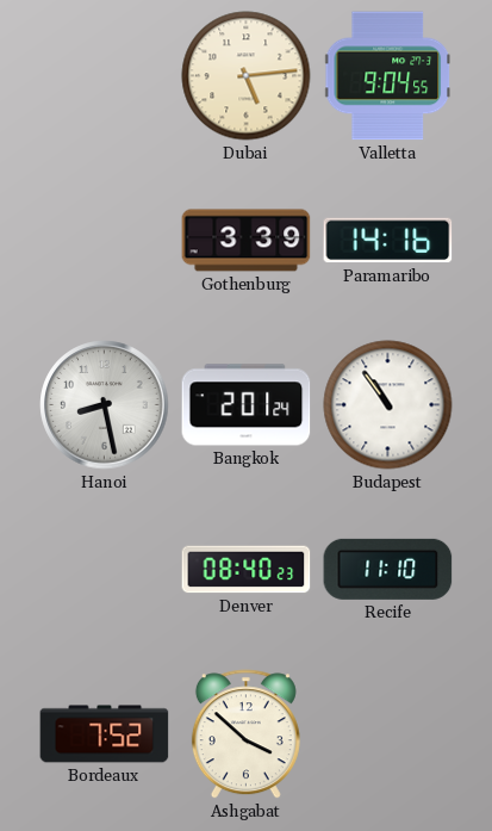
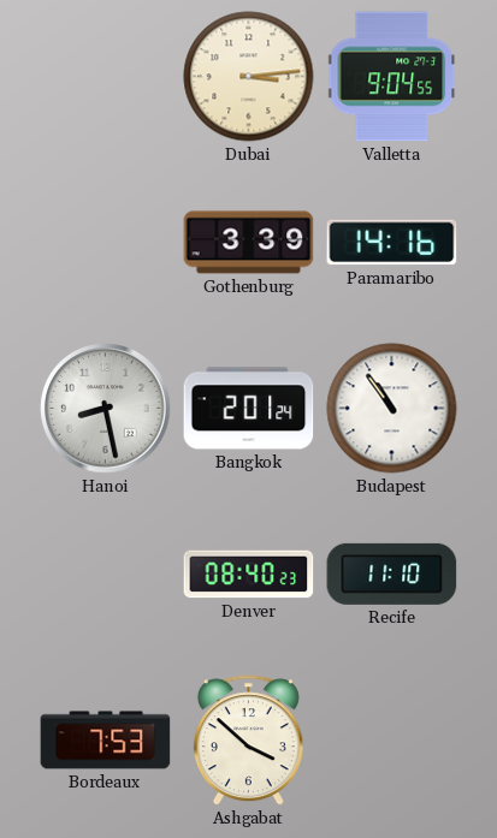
Dubai: 5:14 -> 3:14
Bordeaux: 7:52 -> 7:53
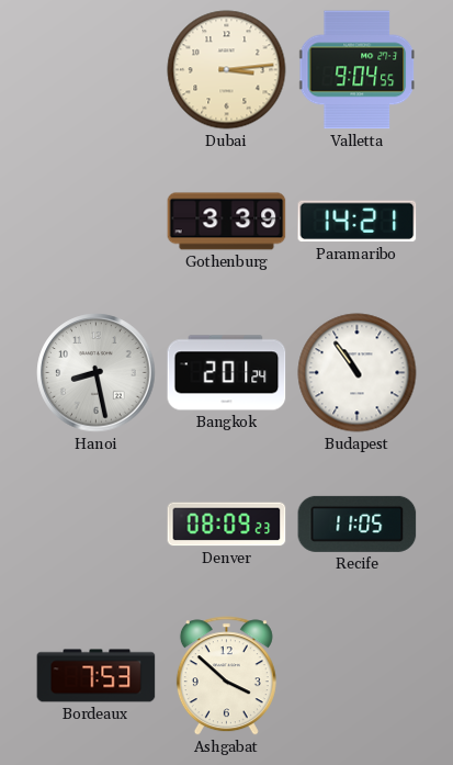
Paramaribo: 14:16 -> 14:21
Denver: 08:40 -> 08:09
Recife: 11:10 -> 11:05
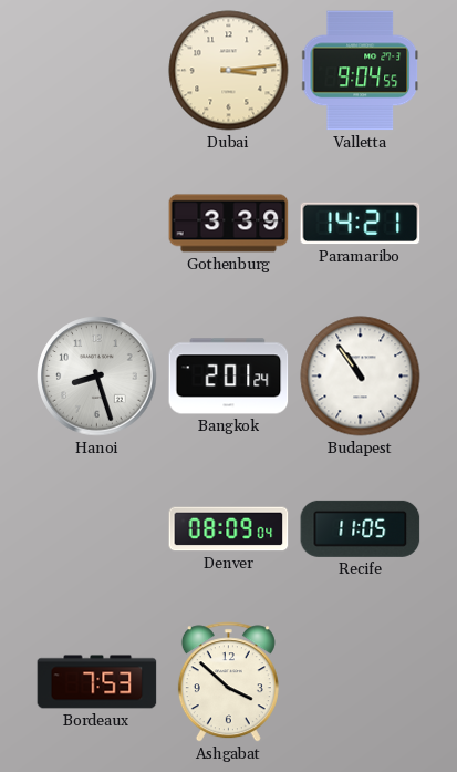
Hanoi: 8:28 -> 8:27
Denver: 08:09:23 -> 08:09:04
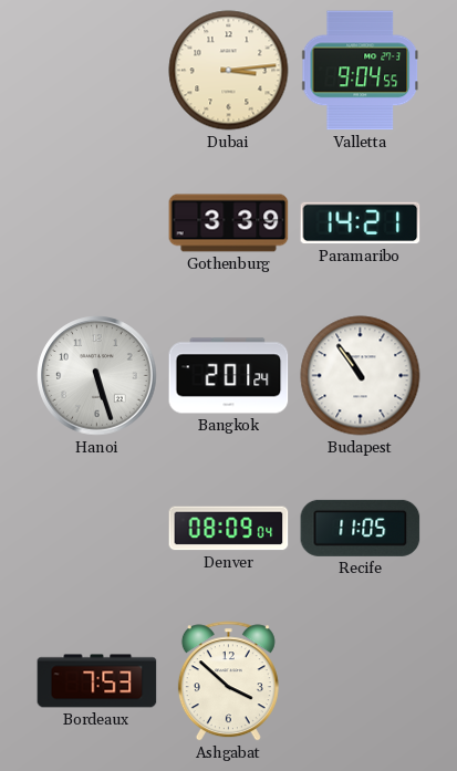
Hanoi: 8:27 -> 5:27
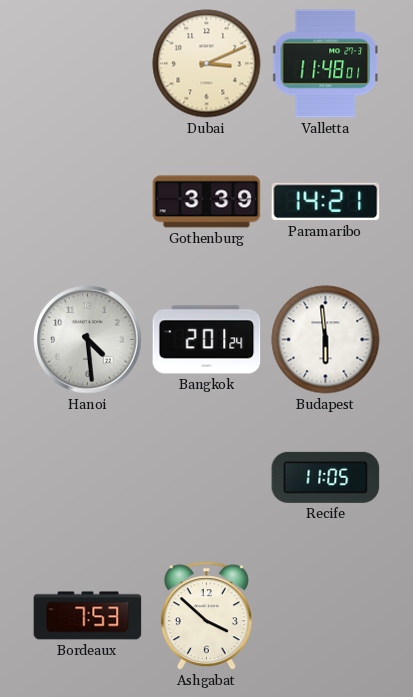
Dubai: 3:14 -> 3:11
Valletta: 9:04 -> 11:48
Hanoi: 5:27 -> 4:29
Budapest: 10:54 -> 5:59
Denver: 08:09 -> none
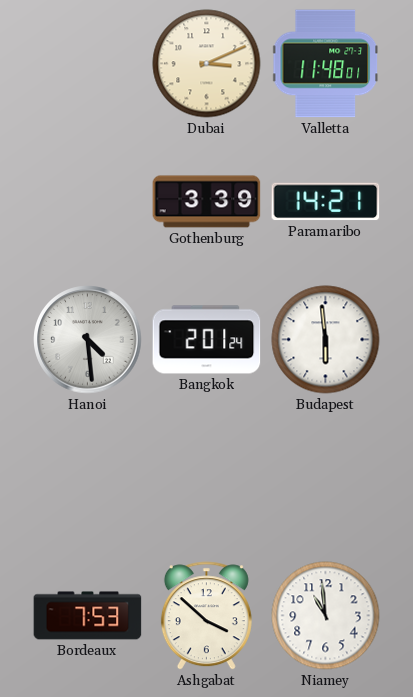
Recife: 11:05 -> none
Niamey: none -> 10:59
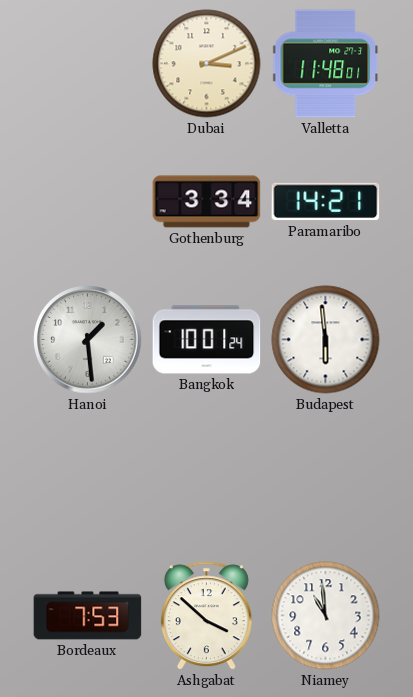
Gothenburg: 3:39 -> 3:34
Hanoi: 4:29 -> 1:29
Bangkok: 2:01 -> 10:01
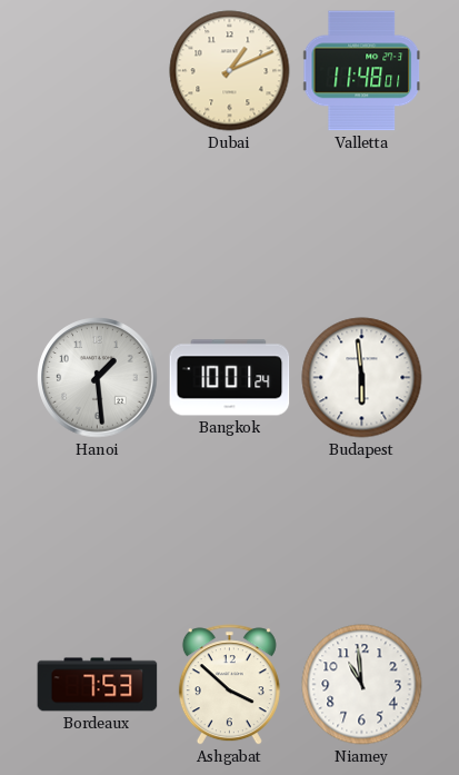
Dubai: 3:11 -> 1:11
Gothenburg: 3:34 -> none
Paramaribo: 14:21 -> none
